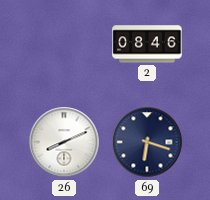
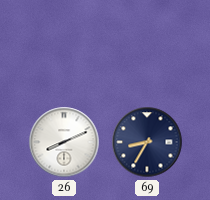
2: 08:46 -> none
69: 6:18 -> 8:35
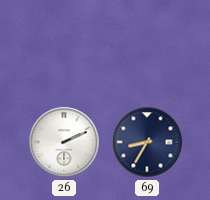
26: 8:11 -> 2:11
